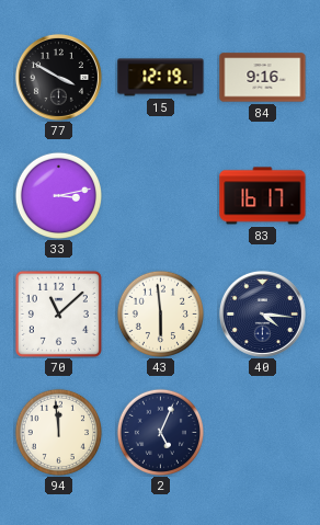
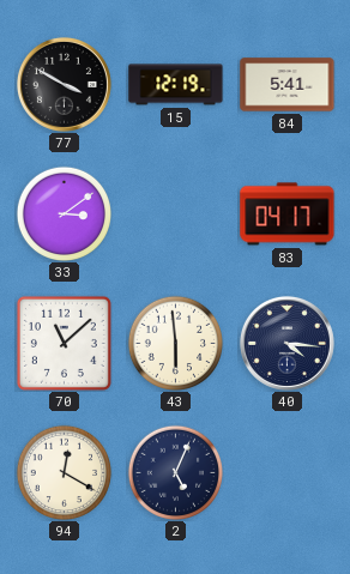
84: 9:16 -> 5:41
33: 3:13 -> 3:09
83: 16:17 -> 04:17
94: 11:59 -> 12:20
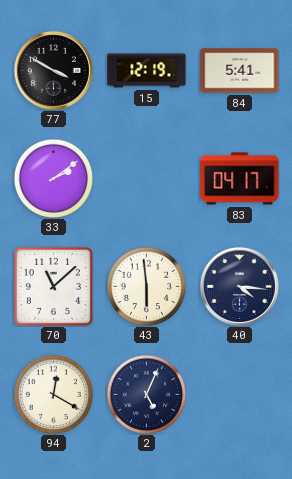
33: 3:09 -> 2:09
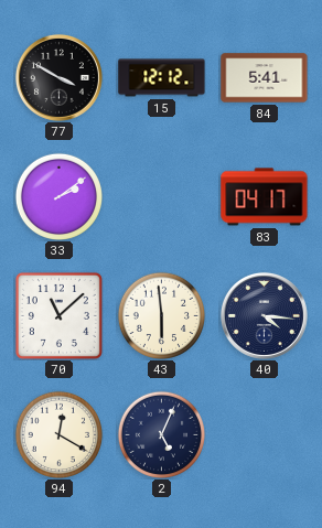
15: 12:19 -> 12:12
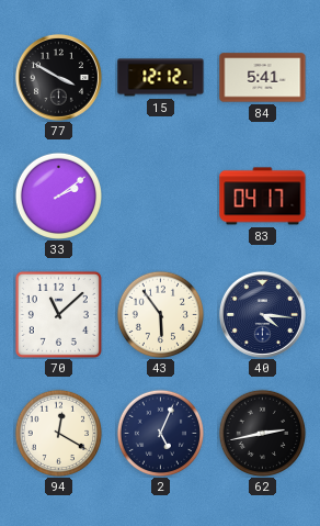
43: 5:59 -> 5:54
62: none -> 2:43
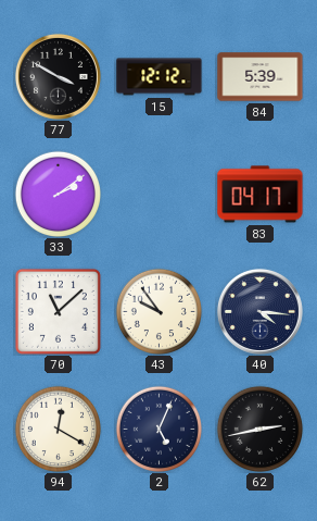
84: 5:41 -> 5:39
43: 5:54 -> 9:54
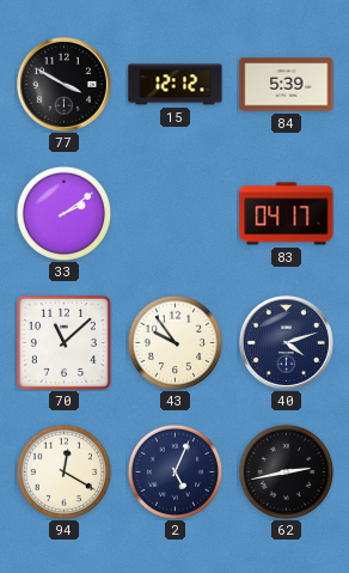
40: 4:16 -> 4:12
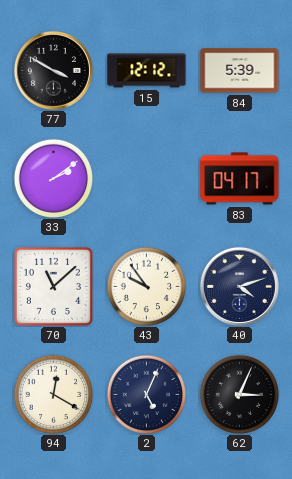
62: 2:43 -> 3:04
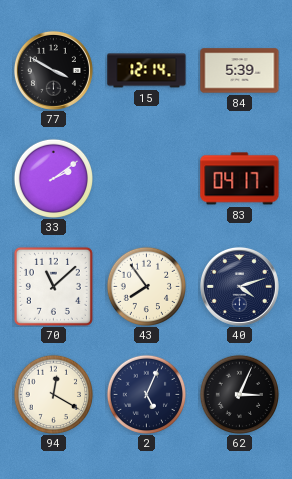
15: 12:12 -> 12:14
43: 9:54 -> 7:54
